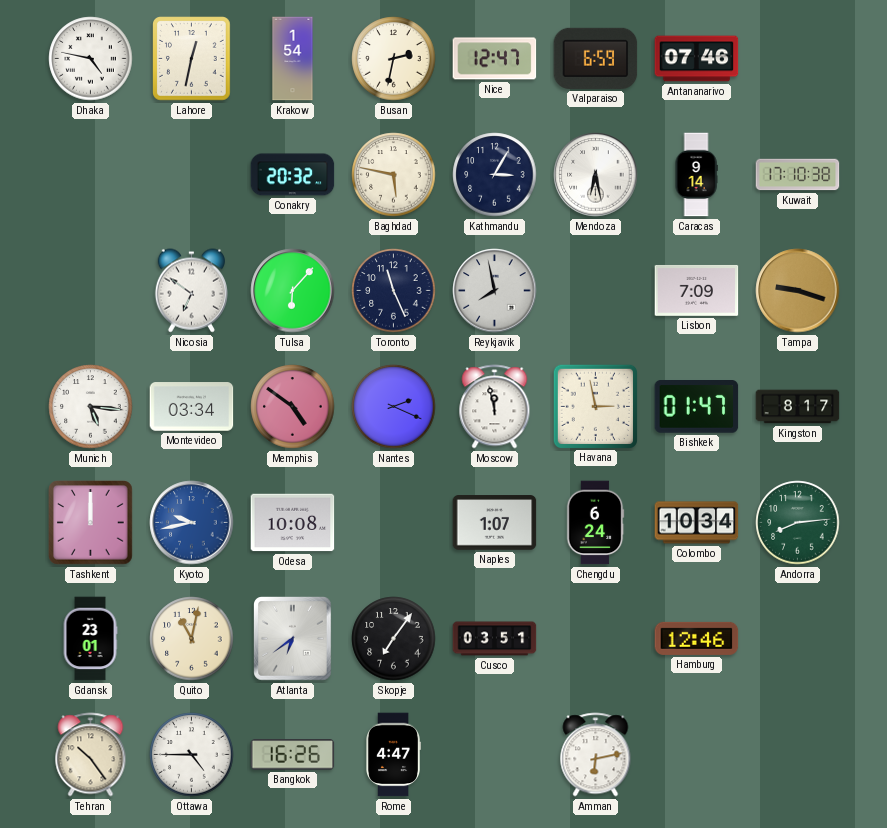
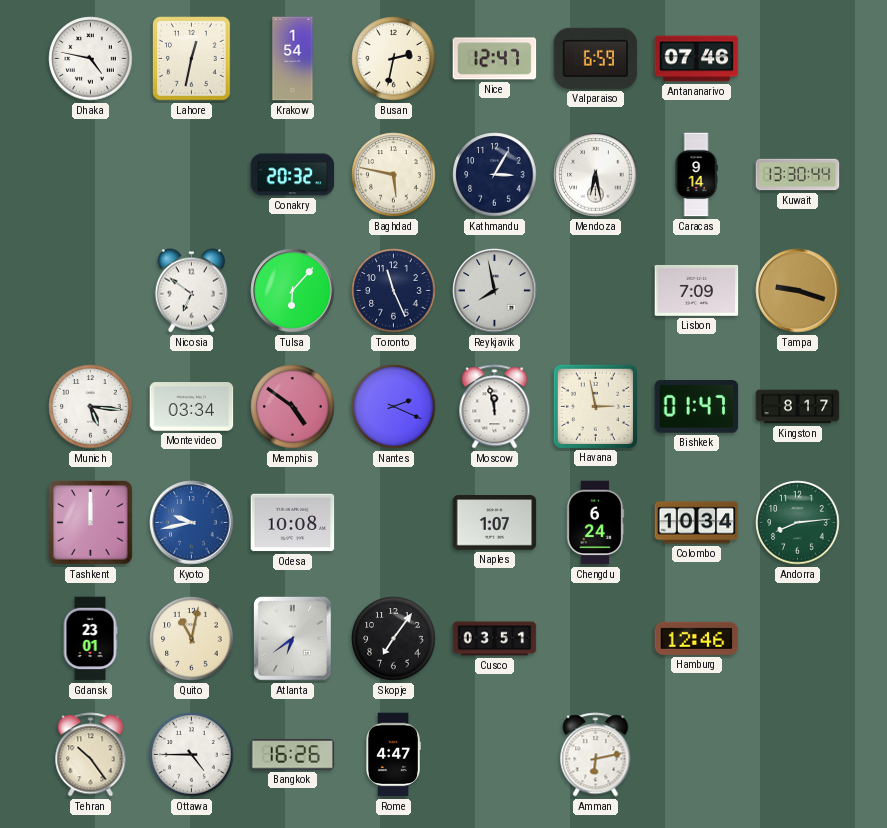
Kuwait: 17:10 -> 13:30
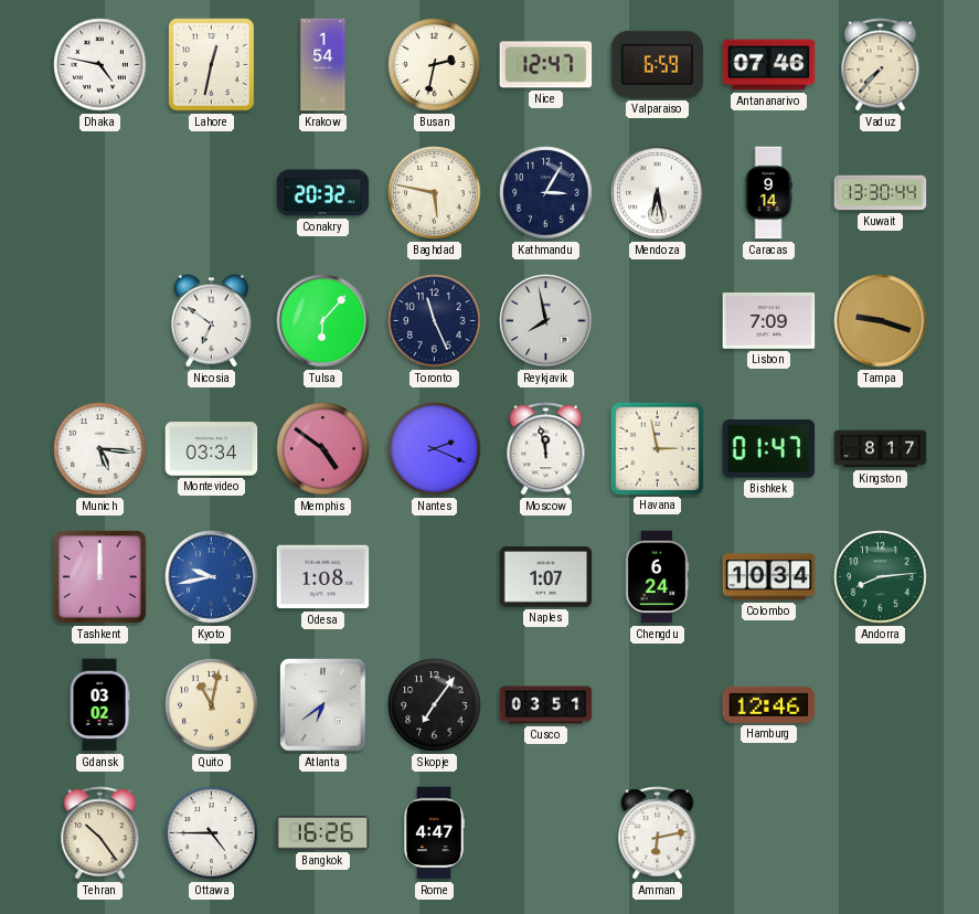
Vaduz: none -> 7:37
Odesa: 10:08 -> 1:08
Gdansk: 23:01 -> 03:02
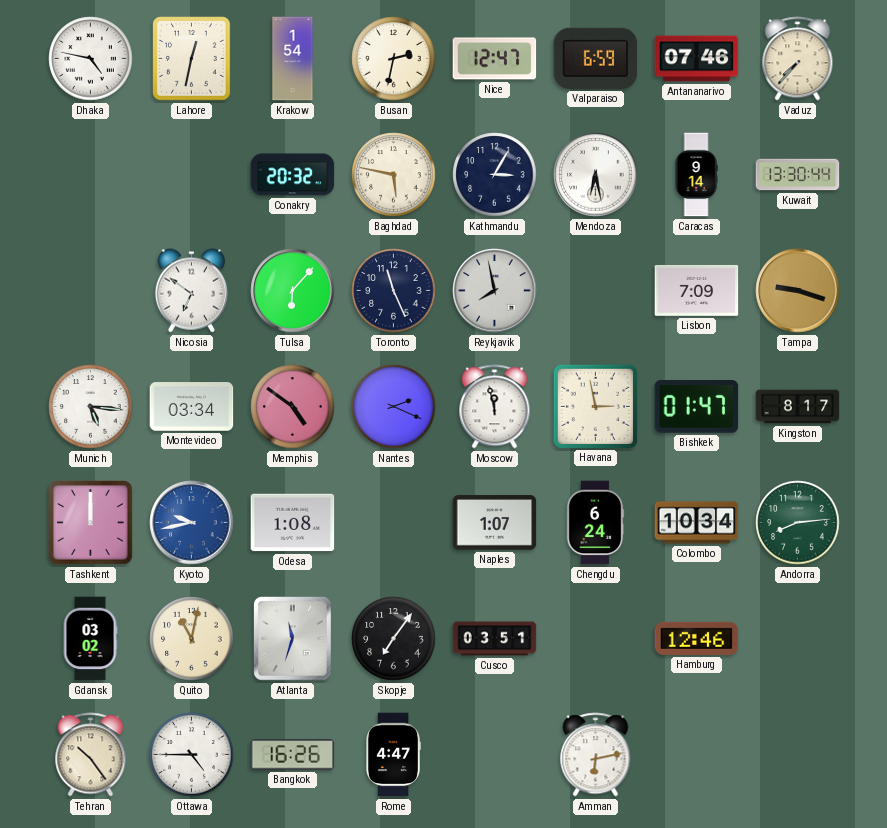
Atlanta: 6:39 -> 11:33
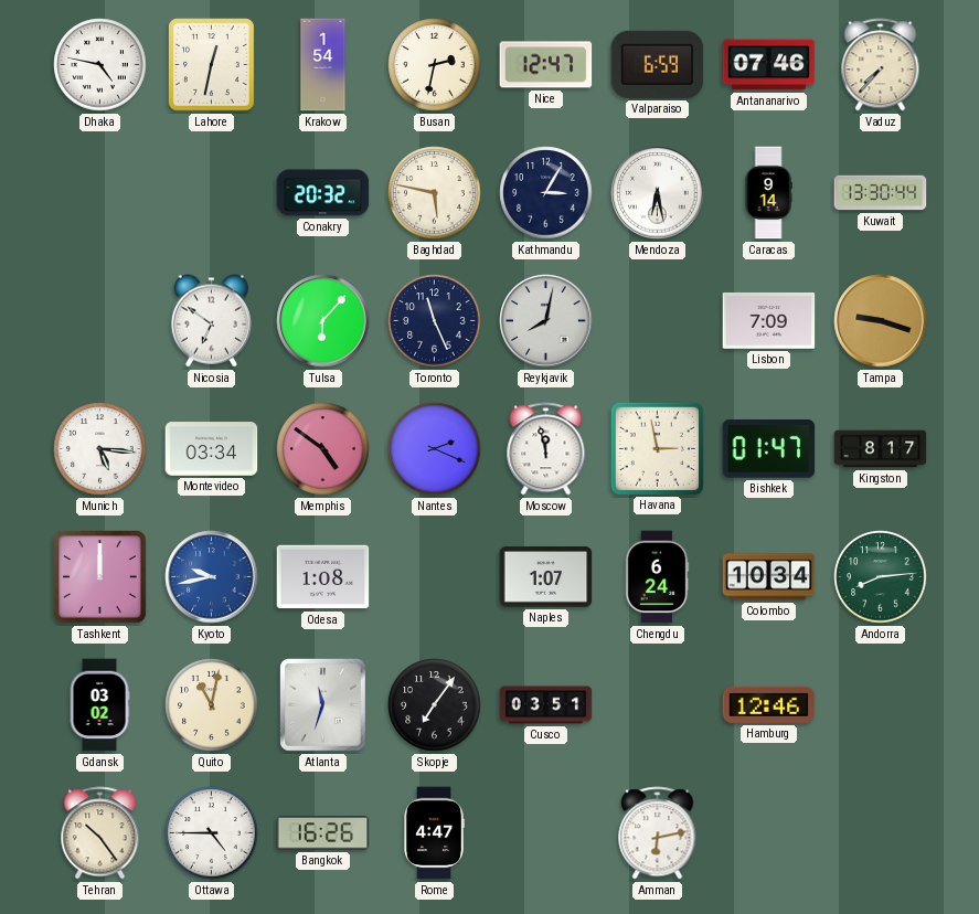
Reykjavik: 7:58 -> 8:02
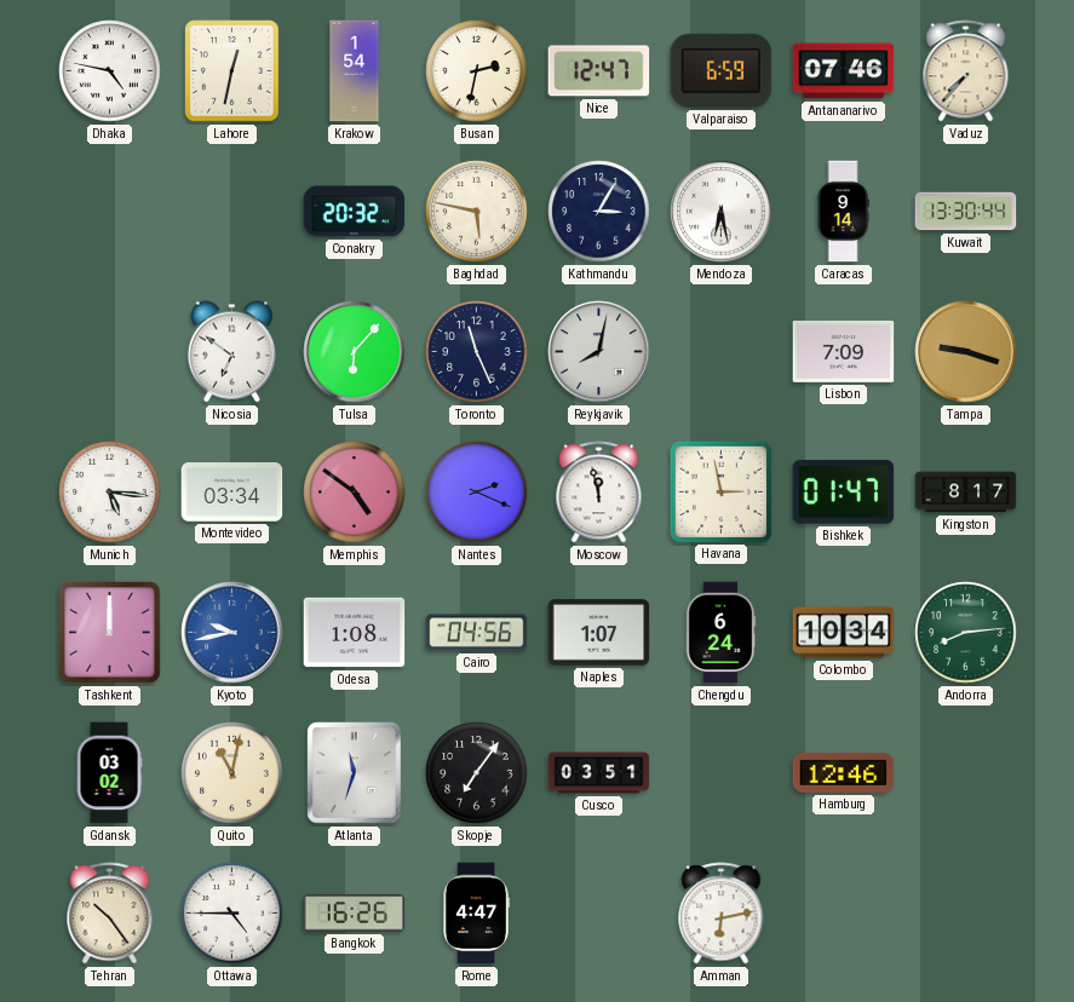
Cairo: none -> 04:56
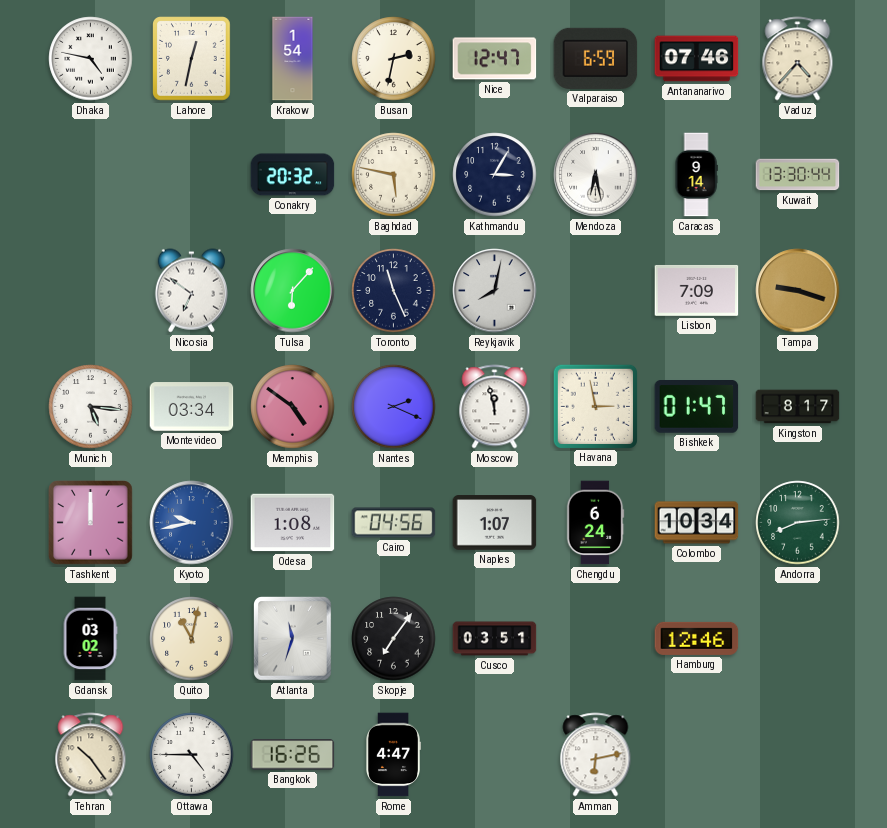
Vaduz: 7:37 -> 4:37
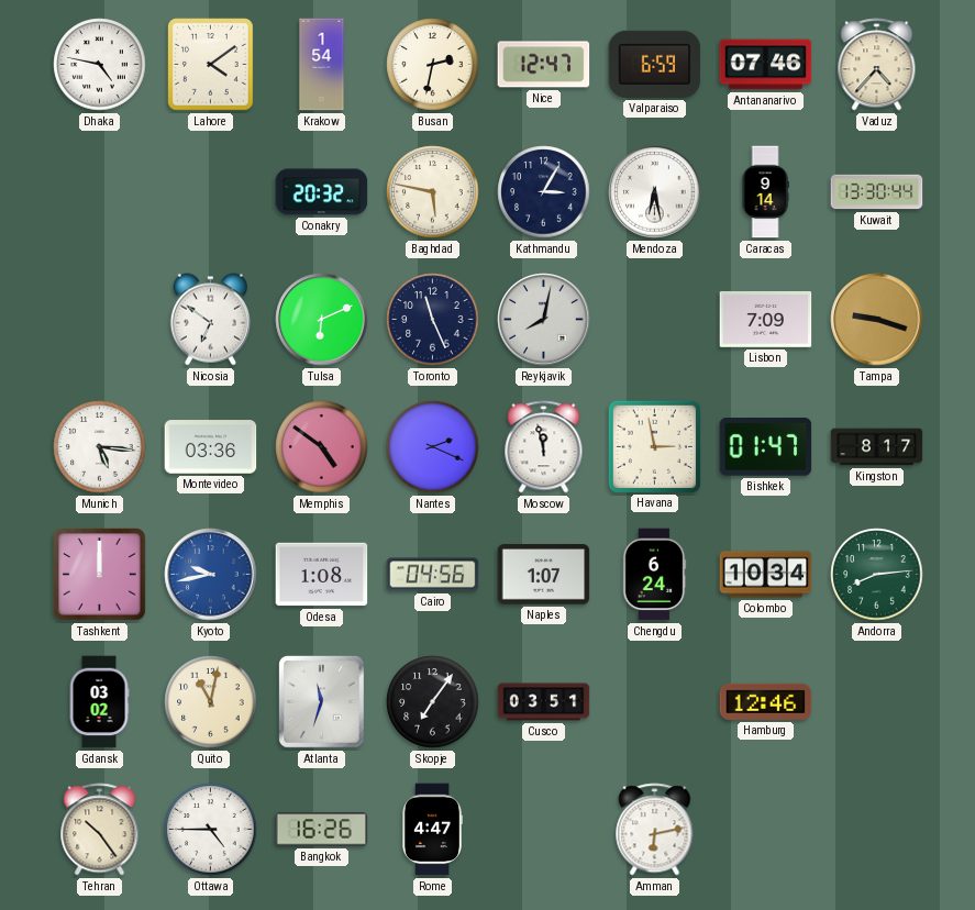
Lahore: 12:32 -> 4:09
Tulsa: 6:07 -> 6:11
Montevideo: 03:34 -> 03:36
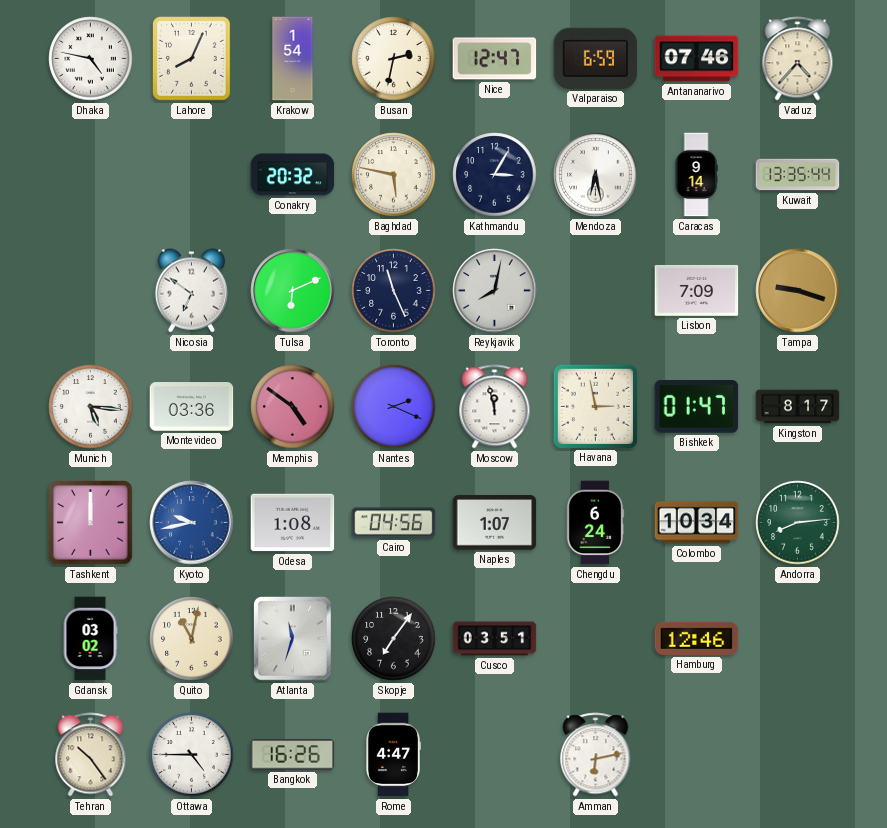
Lahore: 4:09 -> 8:04
Kuwait: 13:30 -> 13:35
